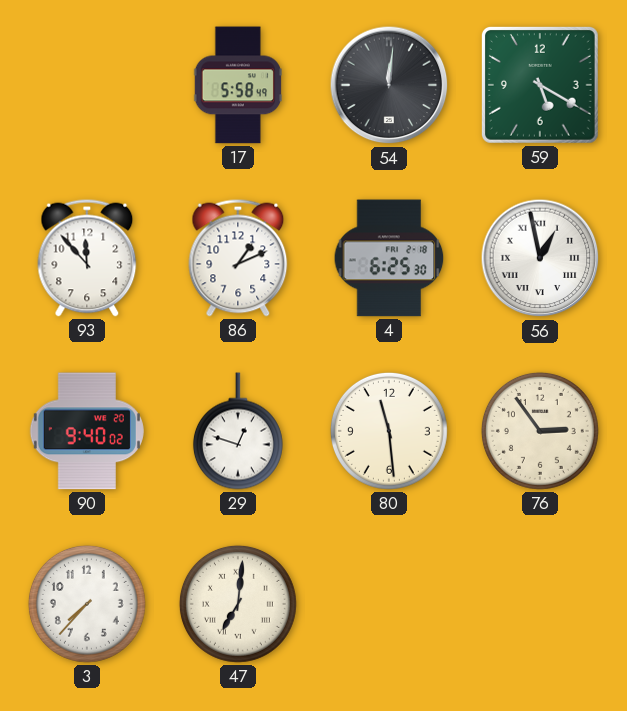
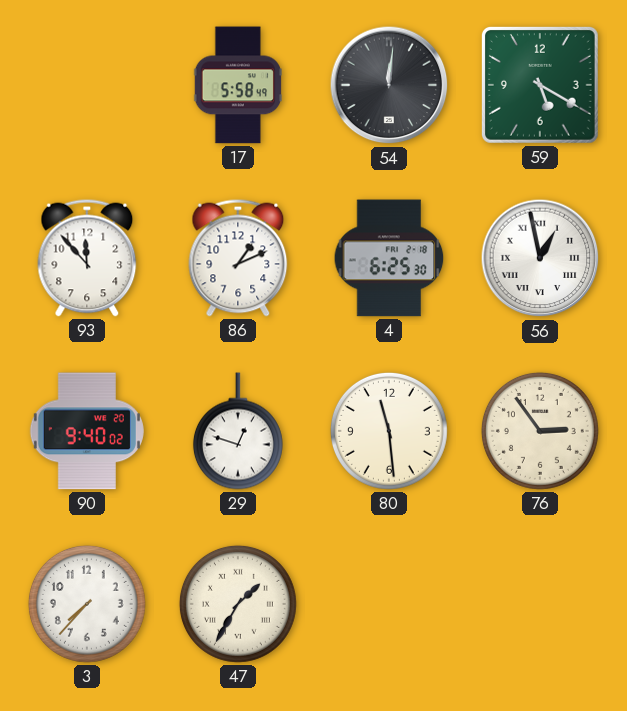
47: 7:01 -> 1:35
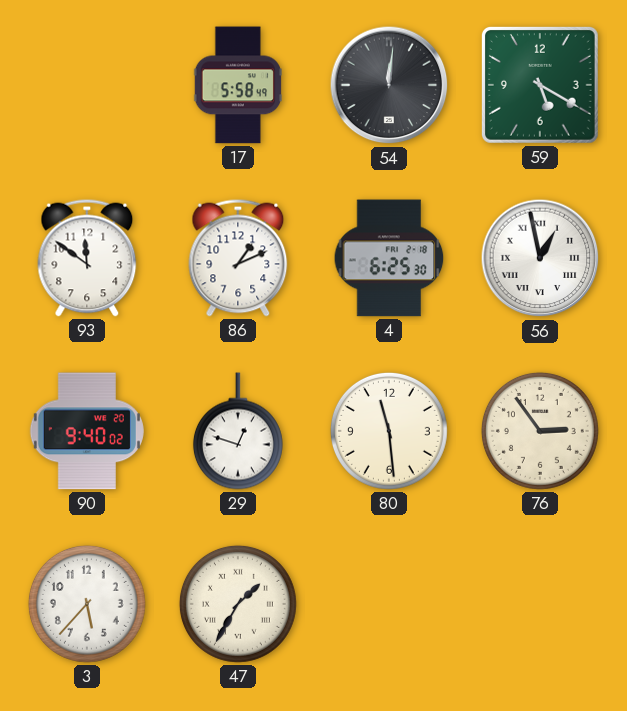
93: 11:53 -> 11:51
3: 7:37 -> 5:37
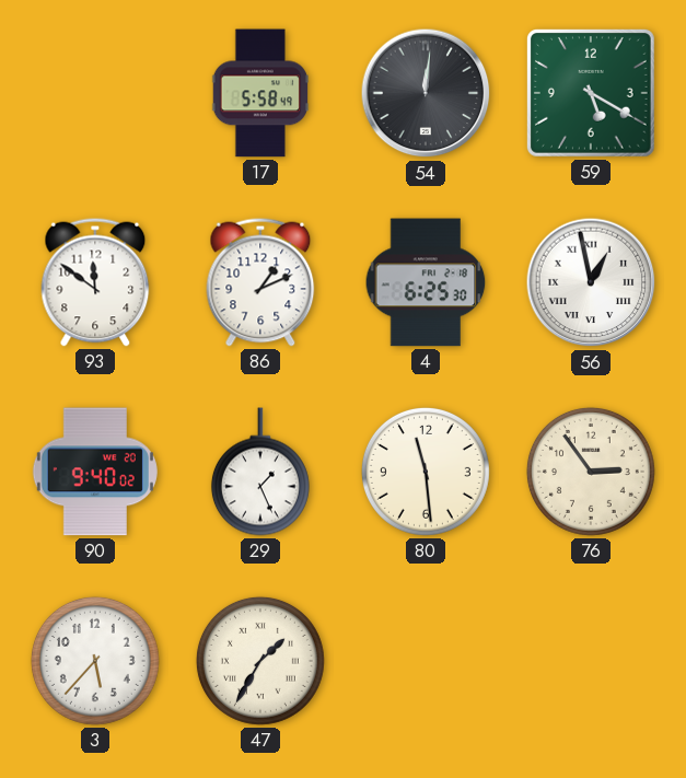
29: 12:48 -> 1:26
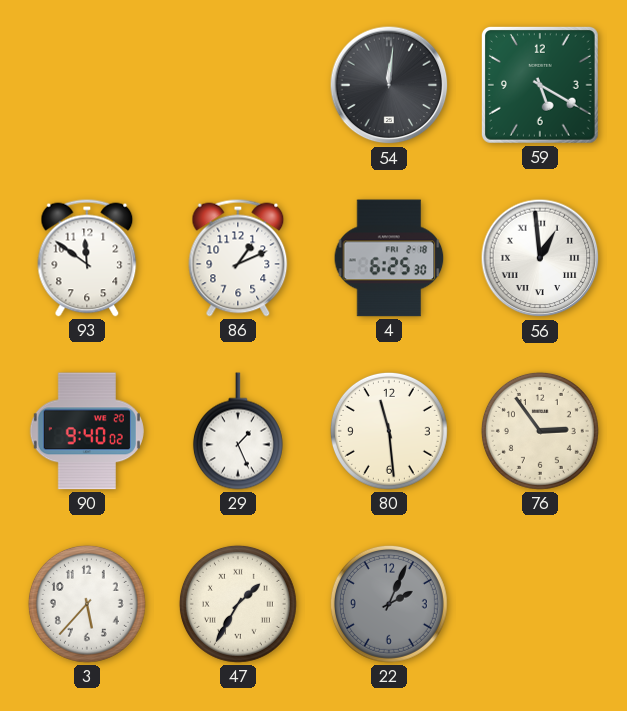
17: 5:58 -> none
56: 12:58 -> 12:59
22: none -> 2:04
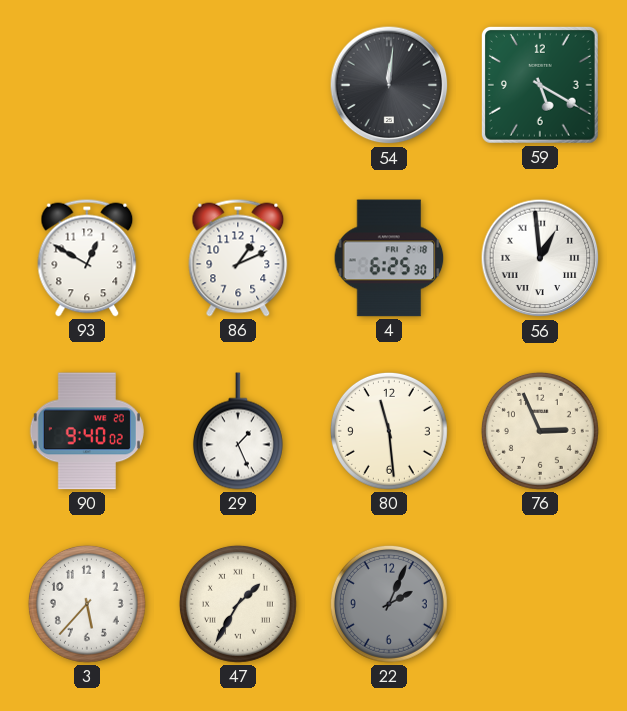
93: 11:51 -> 12:50
76: 2:54 -> 2:56
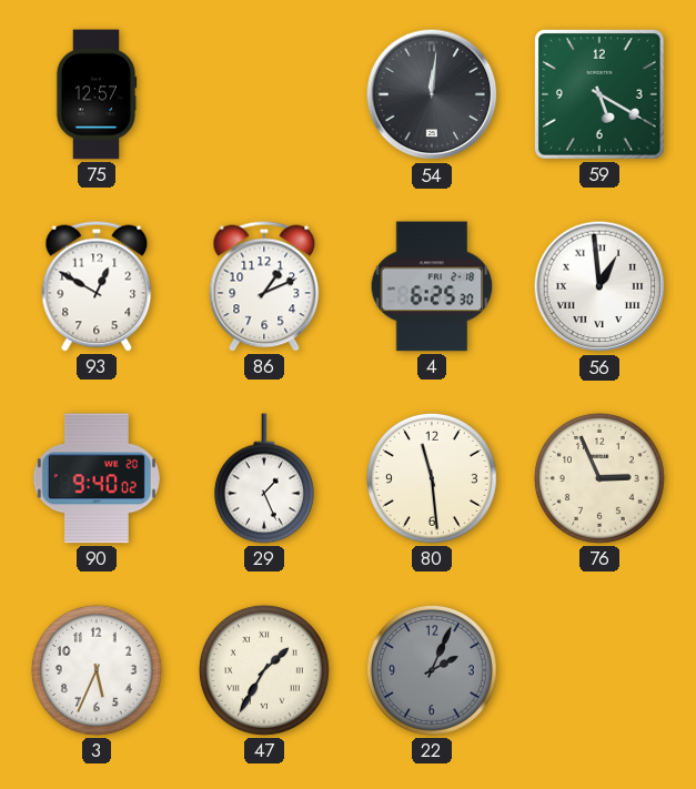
75: none -> 12:57
3: 5:37 -> 5:34
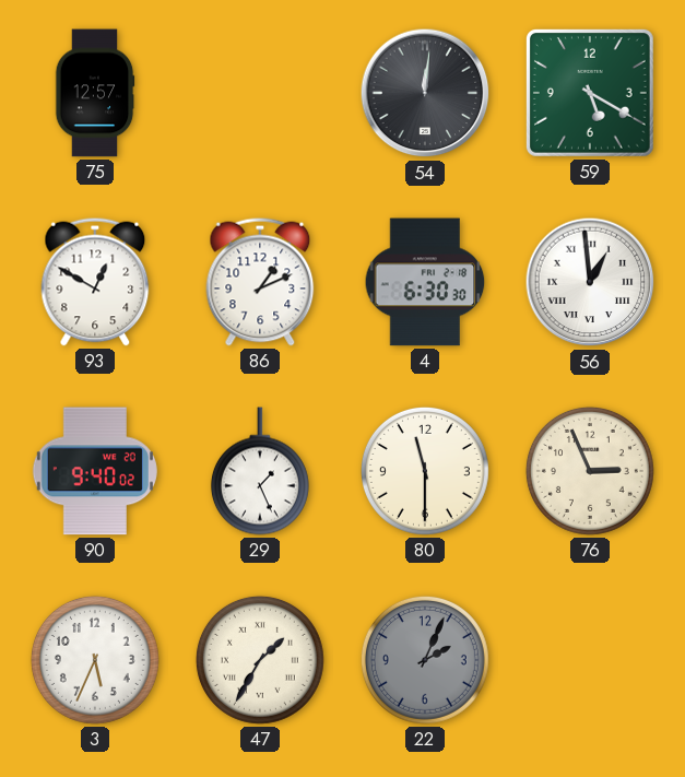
4: 6:25 -> 6:30
80: 11:29 -> 11:30
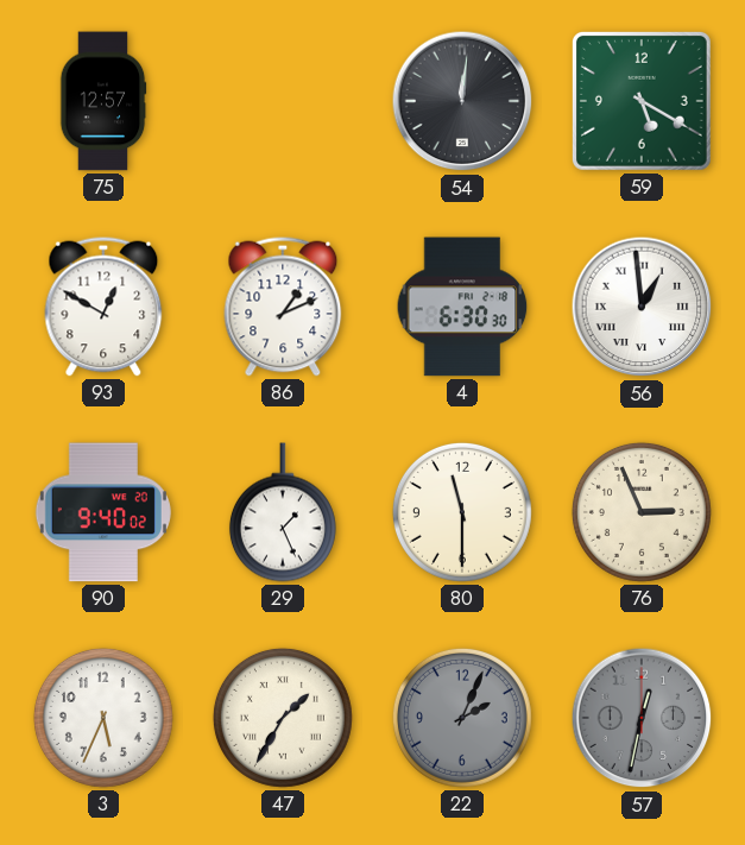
57: none -> 12:32
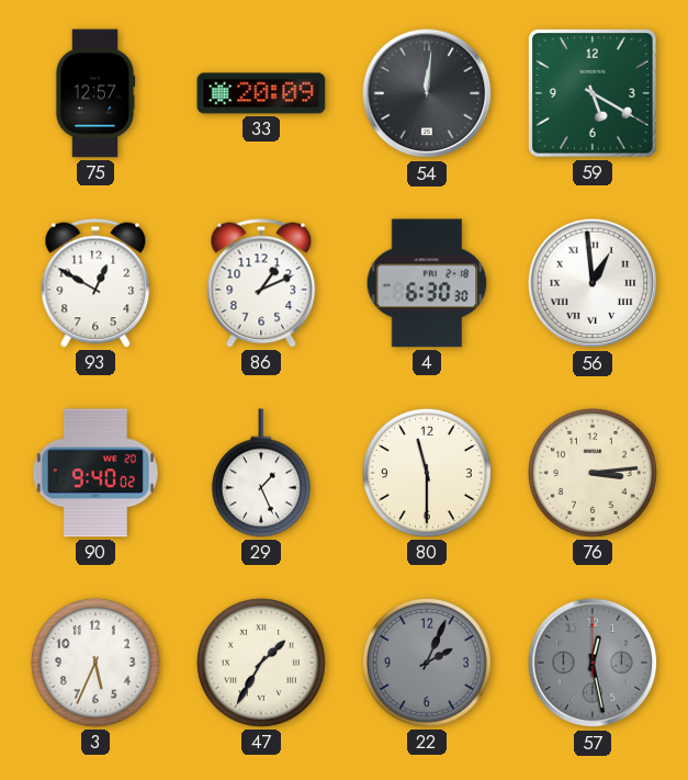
33: none -> 20:09
76: 2:56 -> 3:14
57: 12:32 -> 12:28
